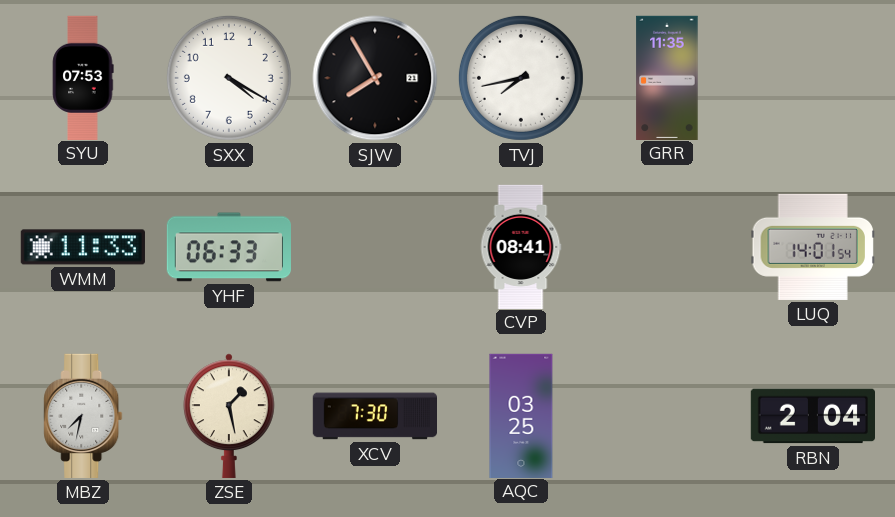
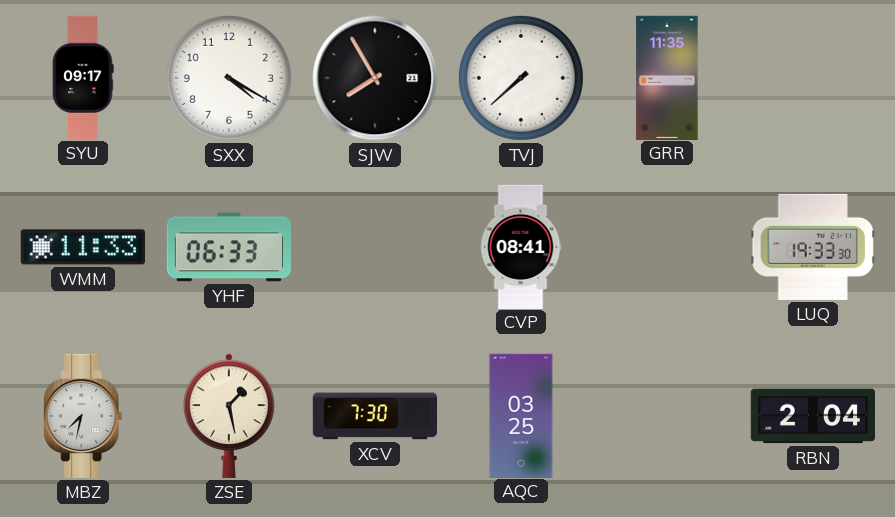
SYU: 07:53 -> 09:17
TVJ: 7:43 -> 7:38
LUQ: 14:01 -> 19:33
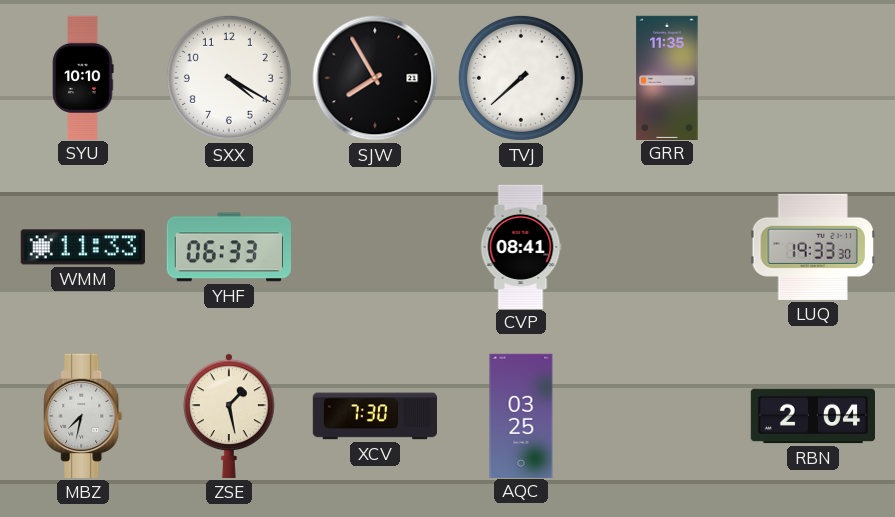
SYU: 09:17 -> 10:10
